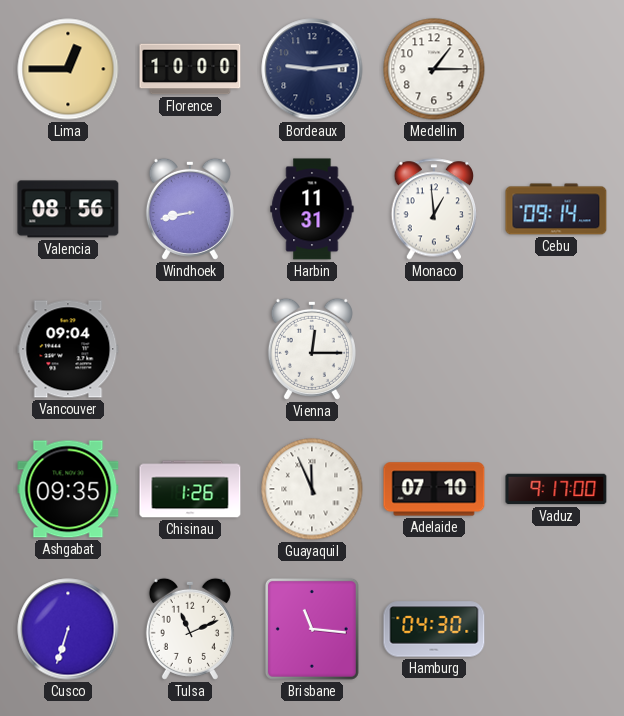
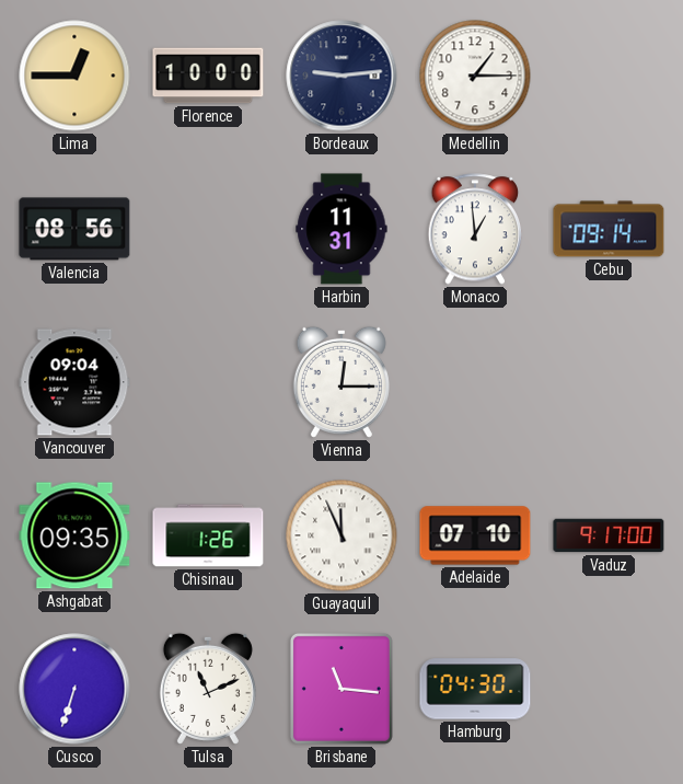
Windhoek: 8:43 -> none
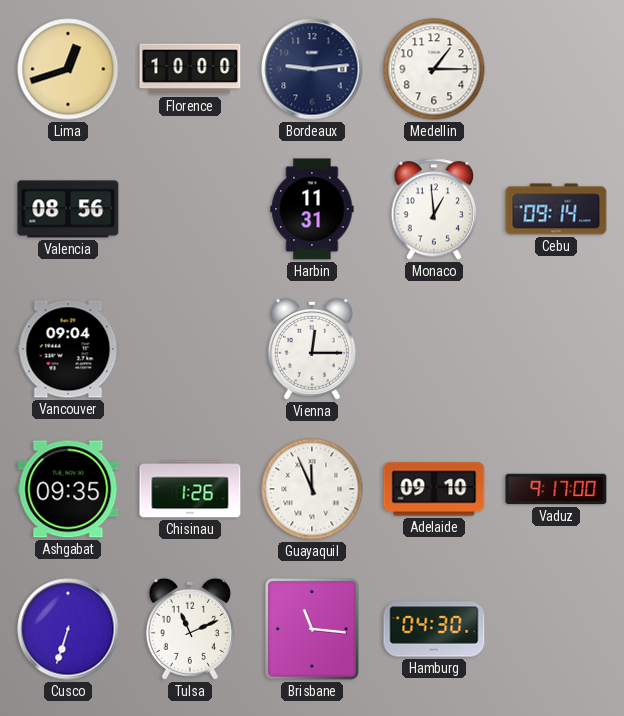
Lima: 12:45 -> 12:42
Adelaide: 07:10 -> 09:10
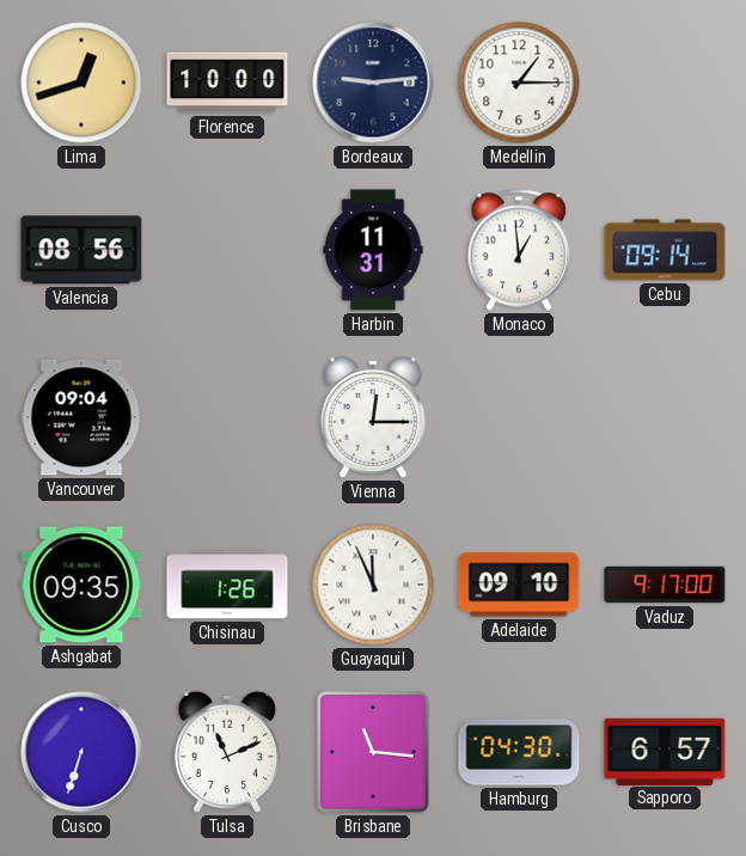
Sapporo: none -> 6:57
